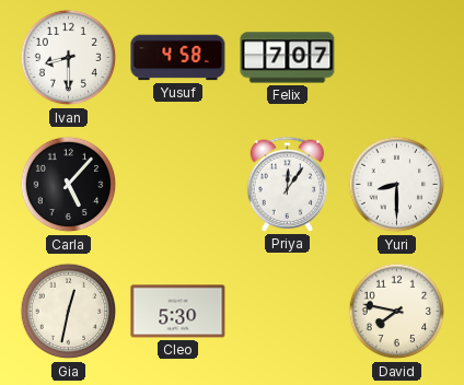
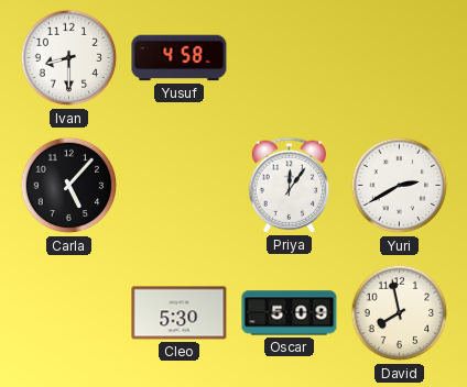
Felix: 7:07 -> none
Yuri: 8:30 -> 2:40
Gia: 12:32 -> none
Oscar: none -> 5:09
David: 7:47 -> 7:58
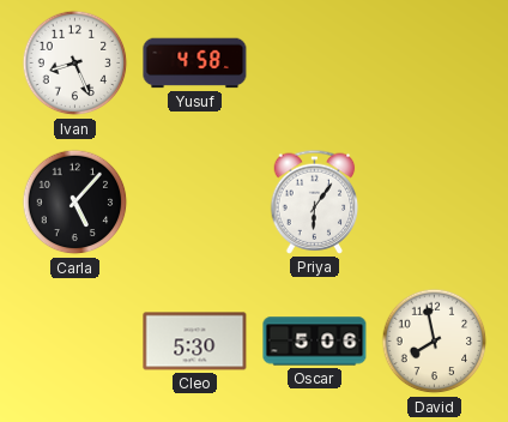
Ivan: 8:30 -> 8:26
Priya: 12:06 -> 6:06
Yuri: 2:40 -> none
Oscar: 5:09 -> 5:06
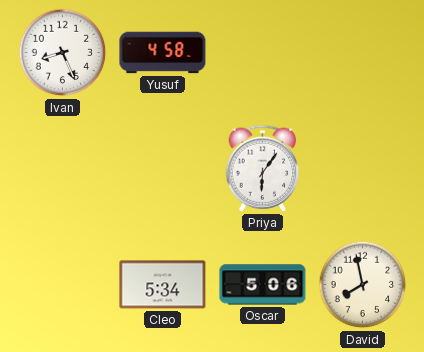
Carla: 5:07 -> none
Cleo: 5:30 -> 5:34
